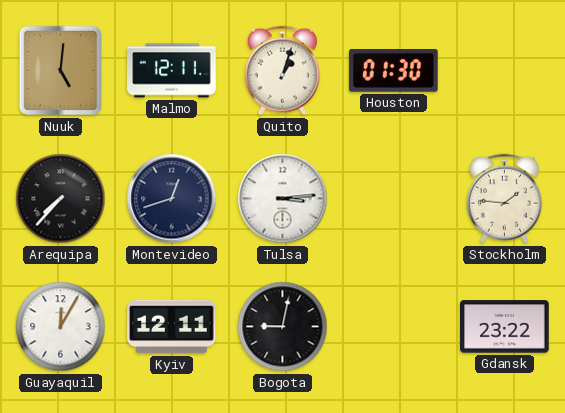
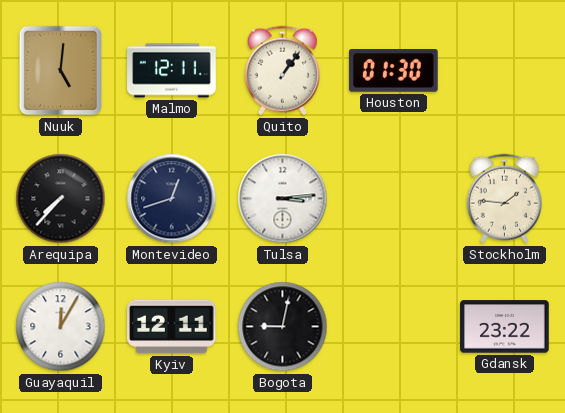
Quito: 1:03 -> 1:06
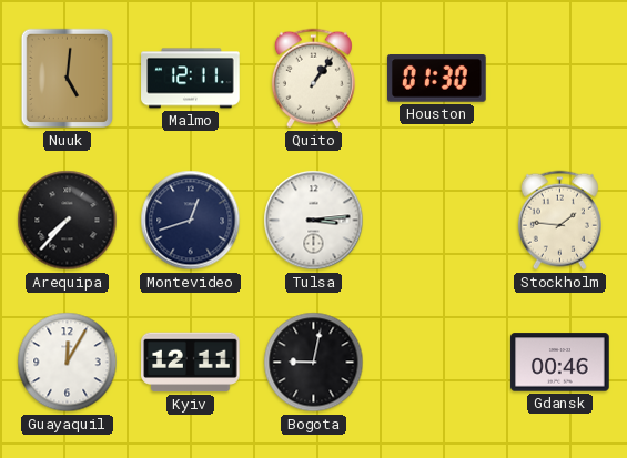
Gdansk: 23:22 -> 00:46
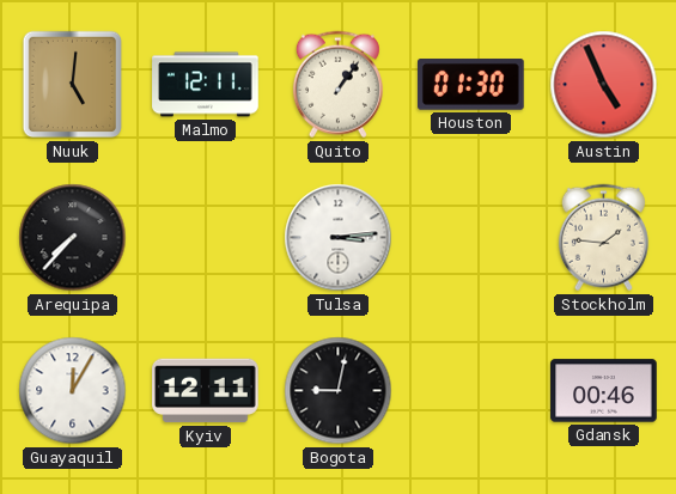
Austin: none -> 4:56
Montevideo: 12:42 -> none
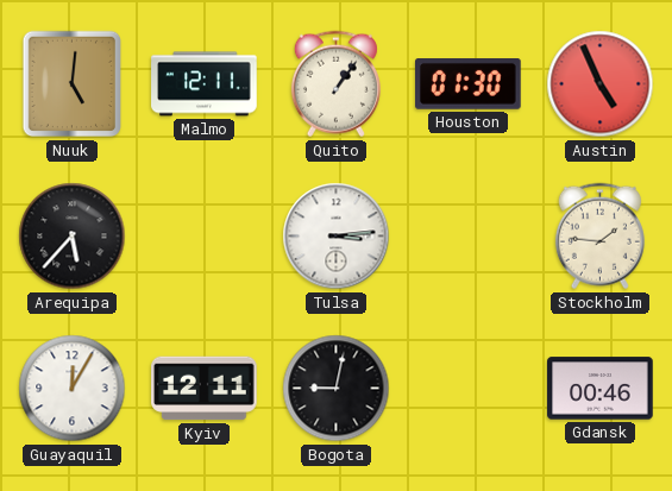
Arequipa: 7:37 -> 5:37
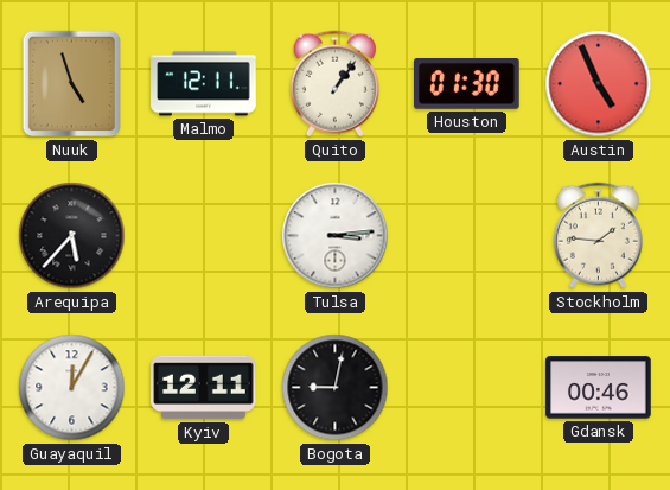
Nuuk: 5:01 -> 4:57
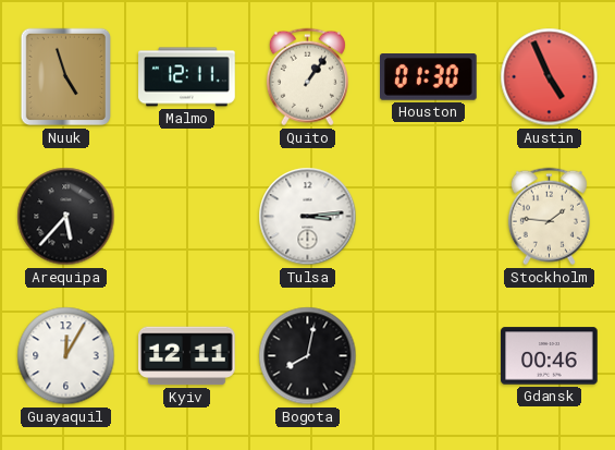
Bogota: 9:02 -> 8:02
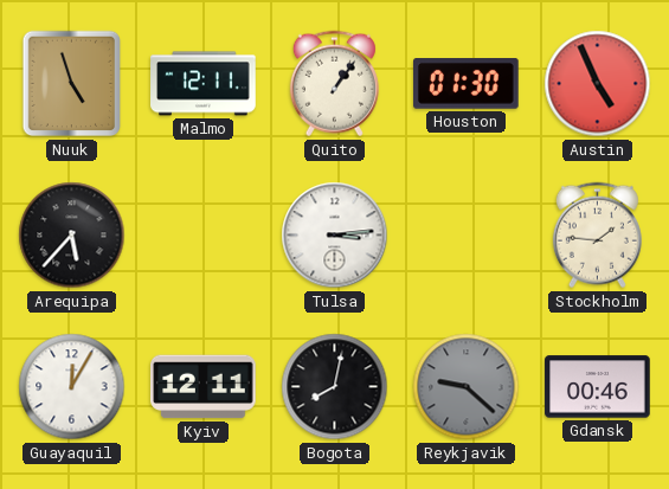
Reykjavik: none -> 9:22
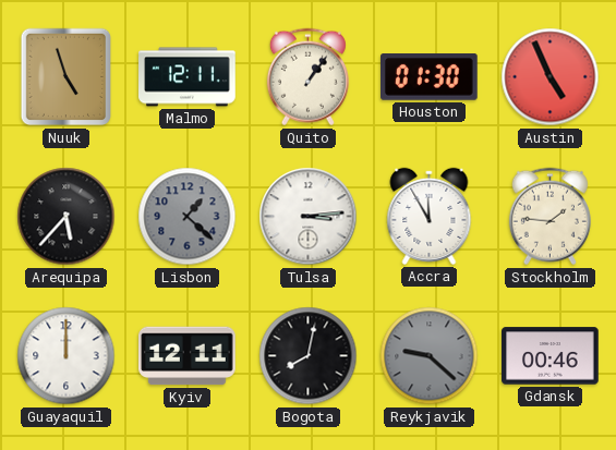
Lisbon: none -> 1:22
Accra: none -> 11:55
Guayaquil: 12:05 -> 12:00
